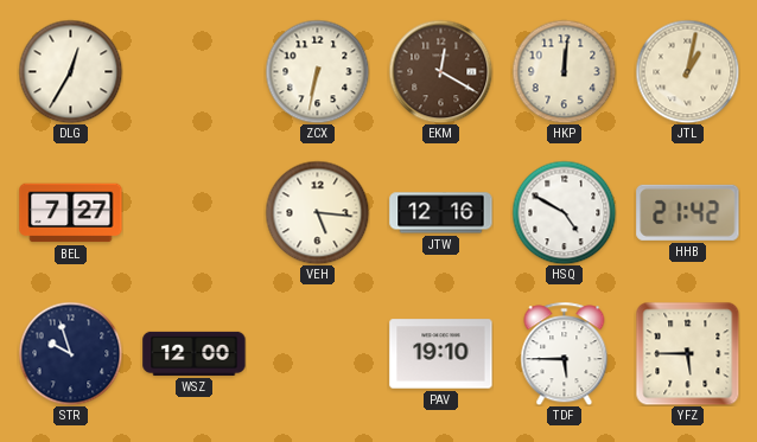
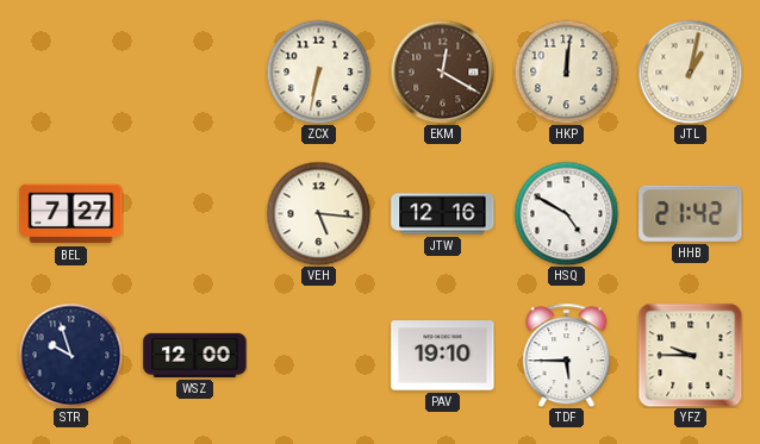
DLG: 12:35 -> none
YFZ: 5:45 -> 9:45
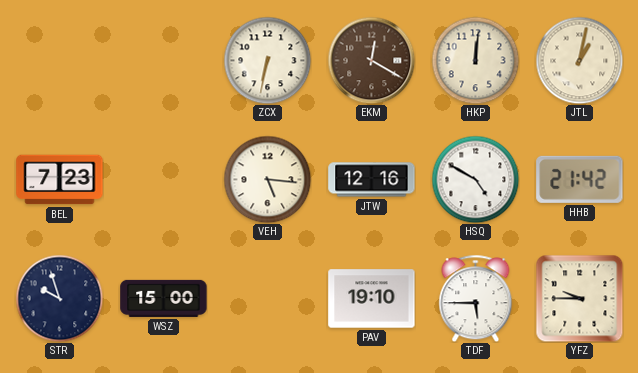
BEL: 7:27 -> 7:23
WSZ: 12:00 -> 15:00
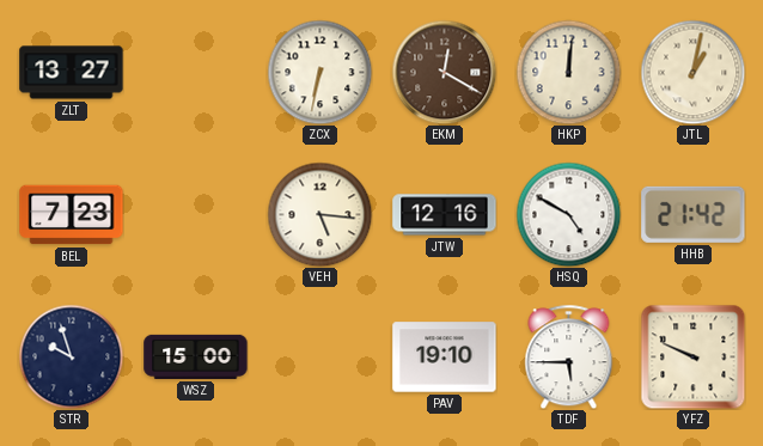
ZLT: none -> 13:27
YFZ: 9:45 -> 9:49
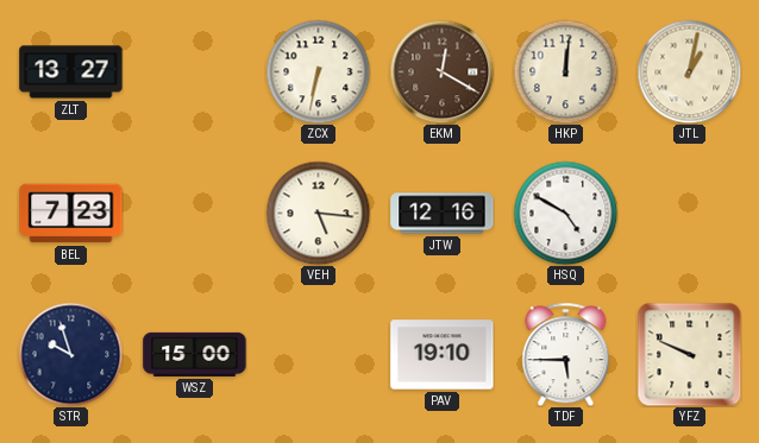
HHB: 21:42 -> none
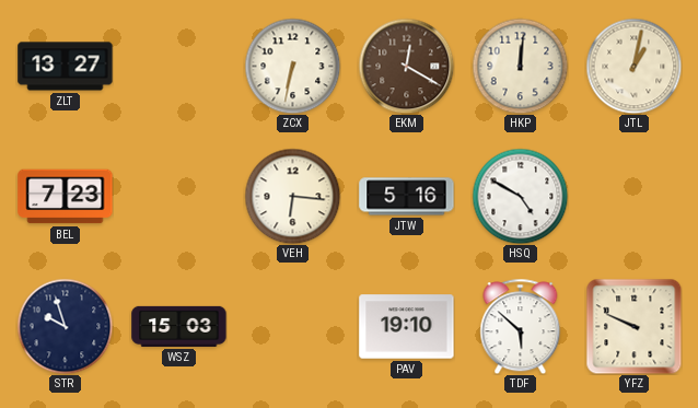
VEH: 5:16 -> 6:16
JTW: 12:16 -> 5:16
WSZ: 15:00 -> 15:03
TDF: 5:45 -> 5:52
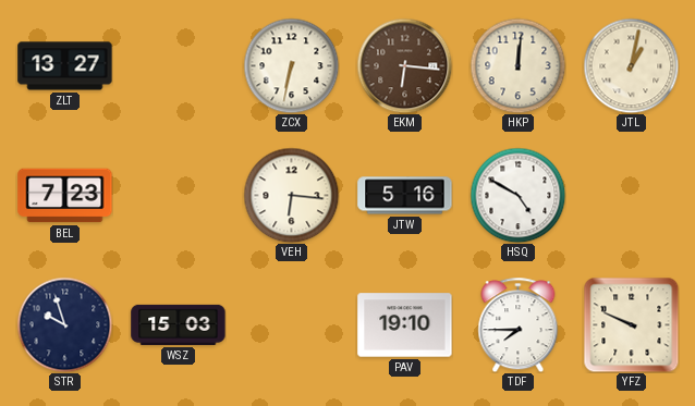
EKM: 12:20 -> 6:16
TDF: 5:52 -> 7:45
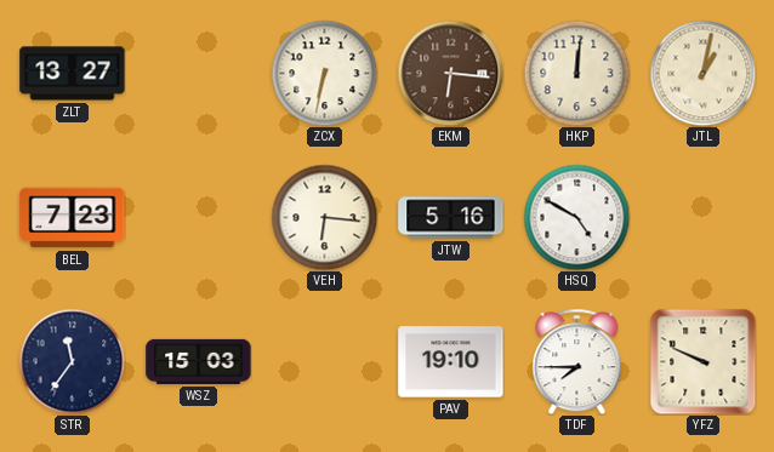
STR: 9:57 -> 11:36
